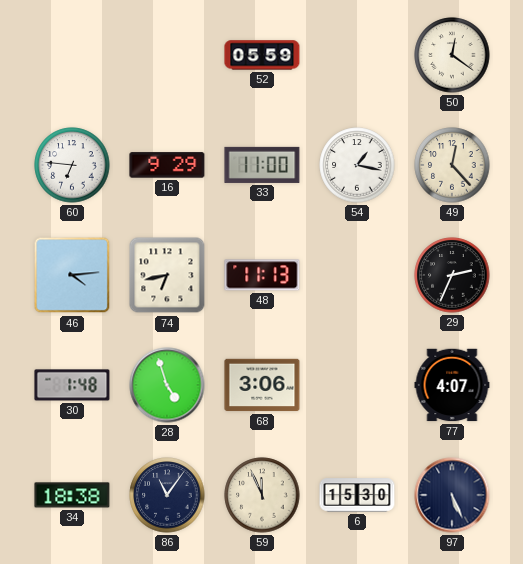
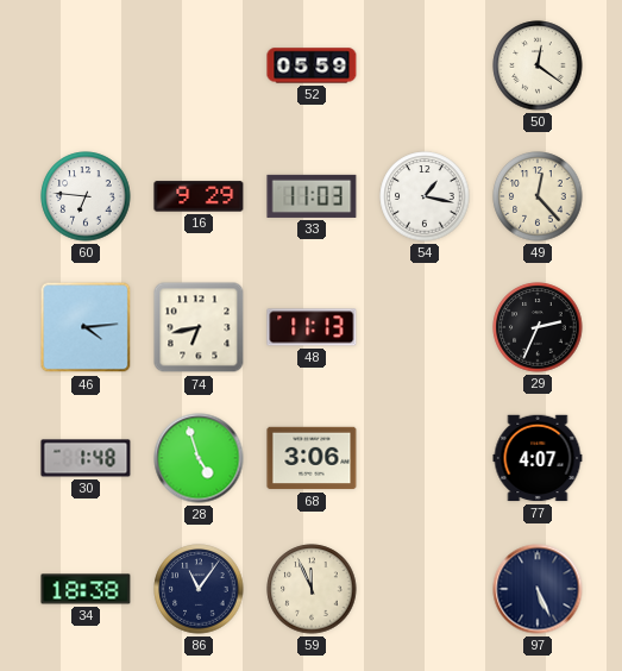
33: 11:00 -> 11:03
6: 15:30 -> none
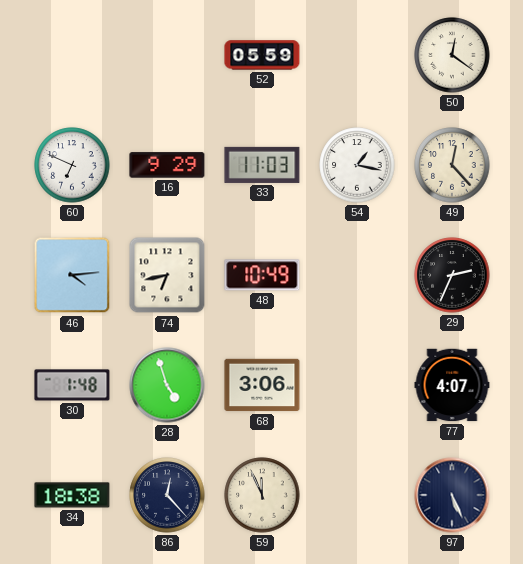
60: 6:46 -> 6:49
48: 11:13 -> 10:49
86: 11:06 -> 12:23
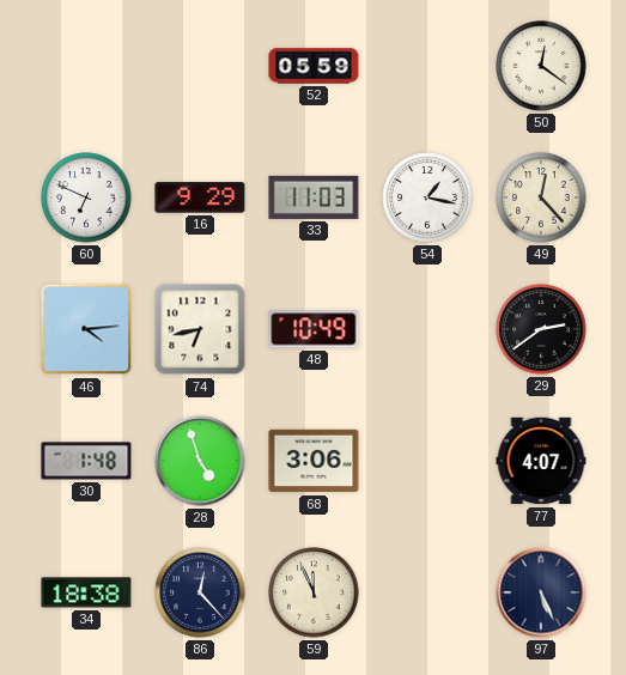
29: 2:34 -> 2:39
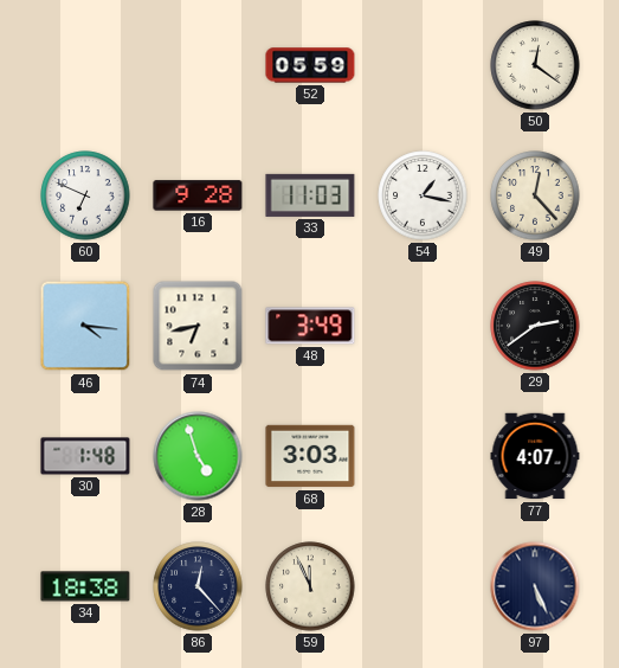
16: 9:29 -> 9:28
46: 4:14 -> 4:16
48: 10:49 -> 3:49
68: 3:06 -> 3:03
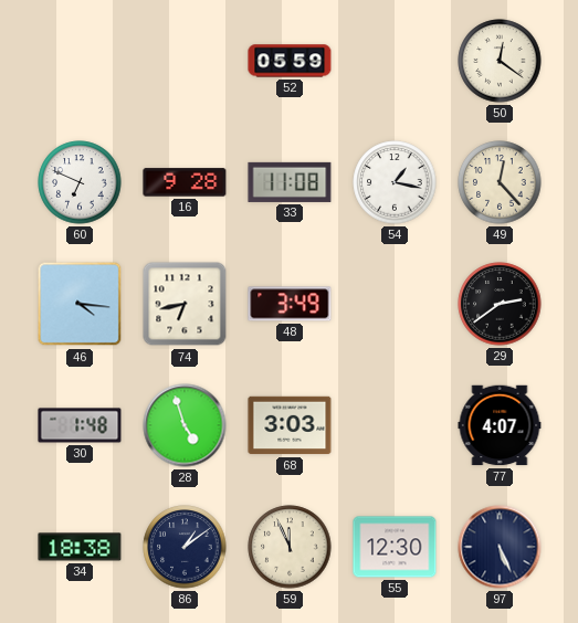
33: 11:03 -> 11:08
86: 12:23 -> 1:09
55: none -> 12:30
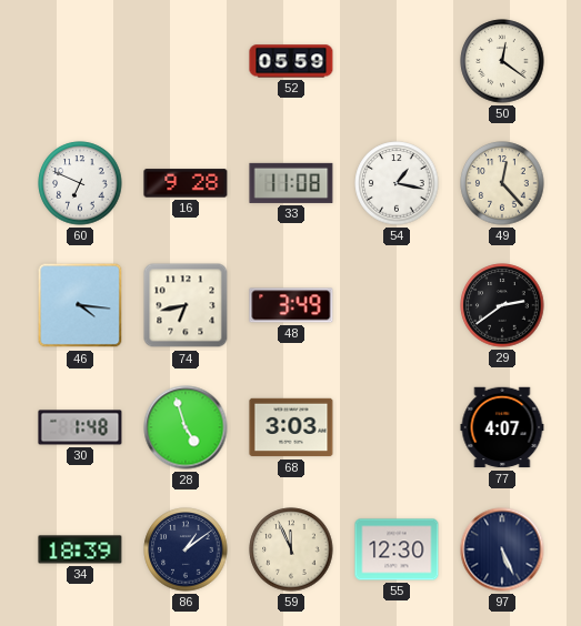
34: 18:38 -> 18:39
